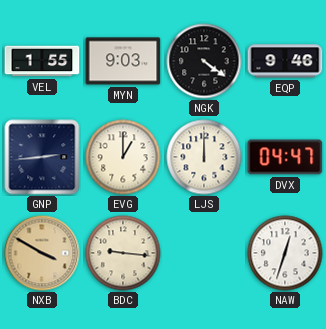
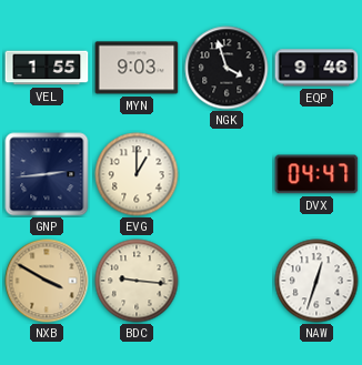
NGK: 4:21 -> 3:57
LJS: 12:00 -> none
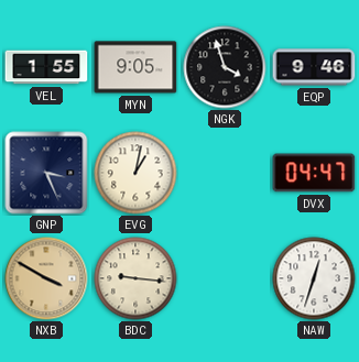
MYN: 9:03 -> 9:05
GNP: 2:44 -> 3:26
EVG: 1:00 -> 1:02
